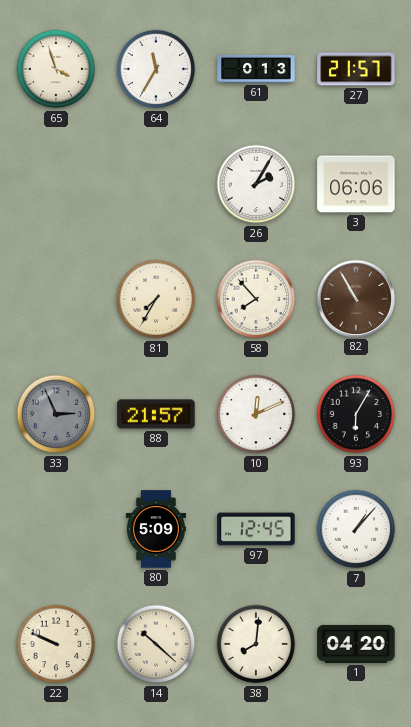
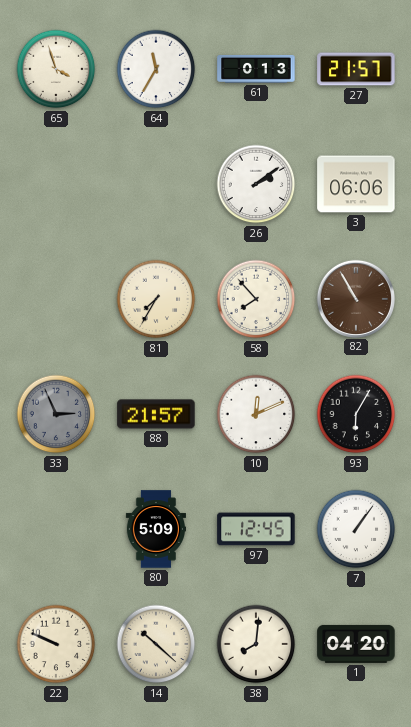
26: 2:05 -> 2:09
7: 1:07 -> 1:06
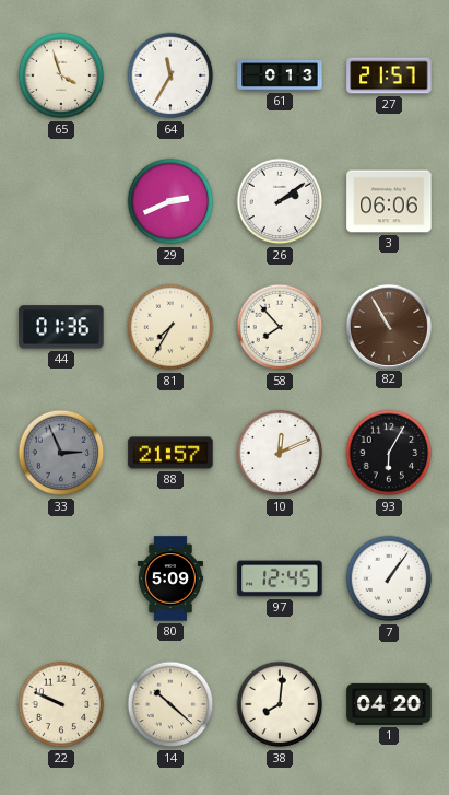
29: none -> 2:41
44: none -> 01:36
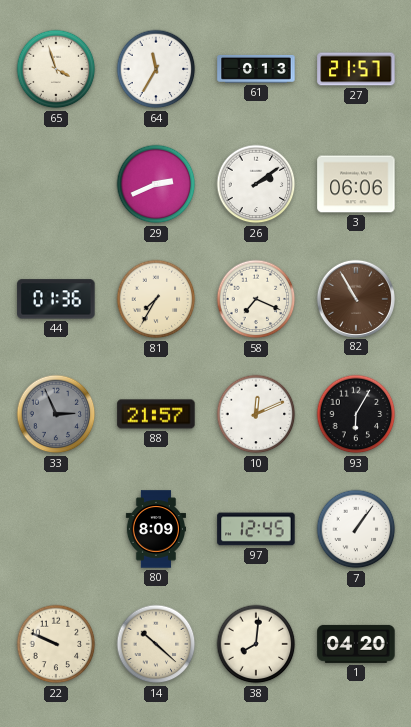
58: 7:53 -> 7:19
80: 5:09 -> 8:09
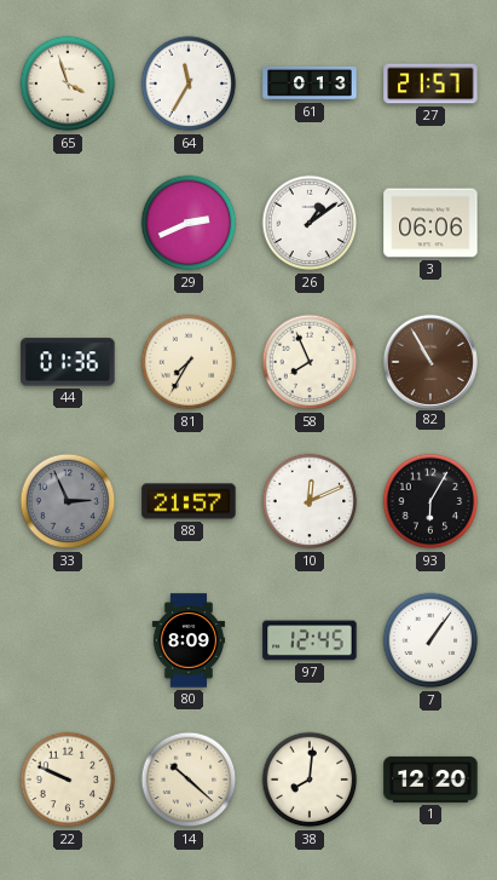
26: 2:09 -> 1:09
58: 7:19 -> 7:56
1: 04:20 -> 12:20
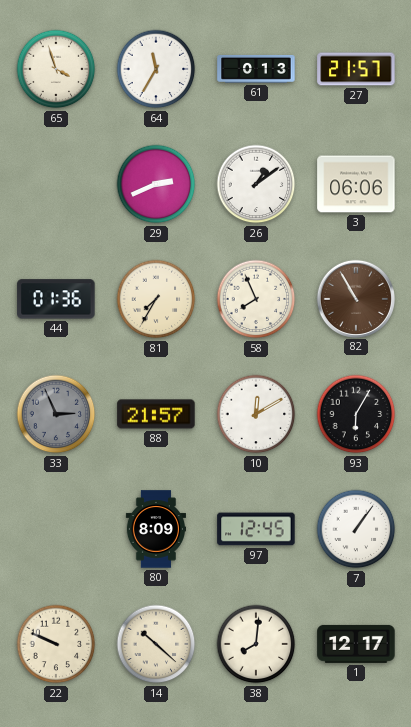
10: 12:11 -> 12:10
1: 12:20 -> 12:17
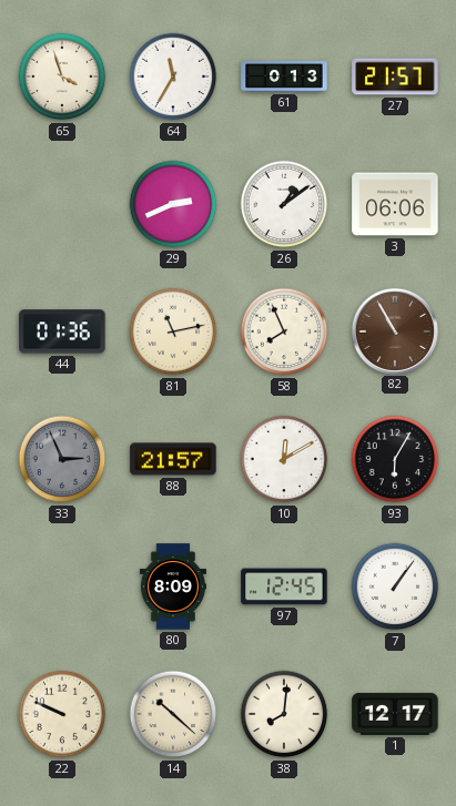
81: 7:35 -> 11:13
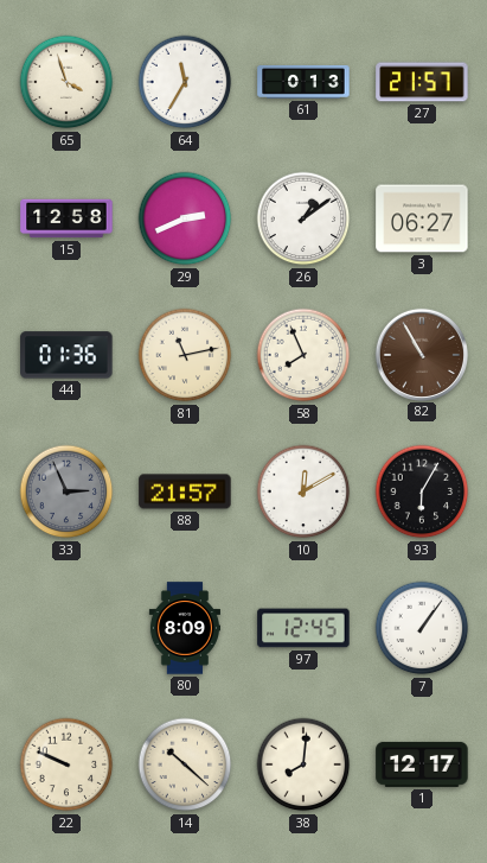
15: none -> 12:58
3: 06:06 -> 06:27
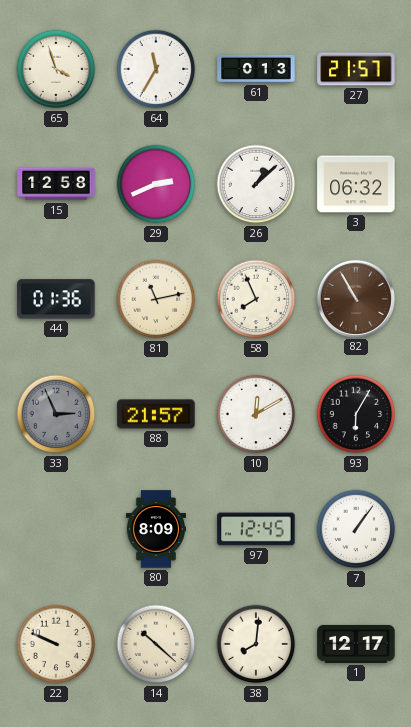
26: 1:09 -> 1:08
3: 06:27 -> 06:32
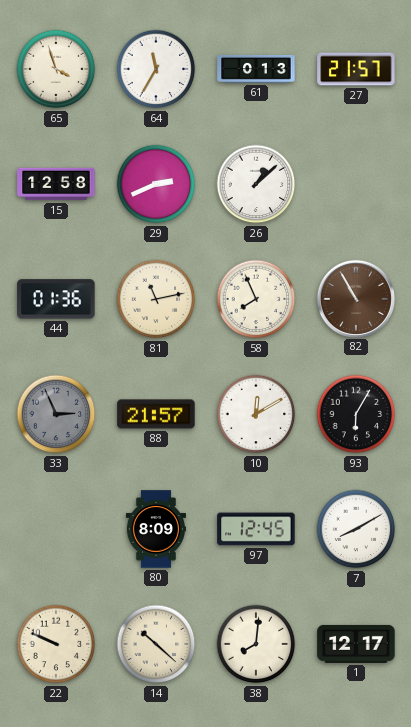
3: 06:32 -> none
7: 1:06 -> 8:10
